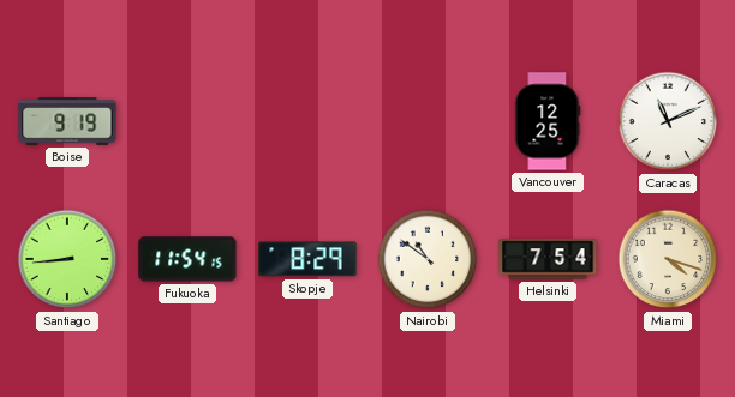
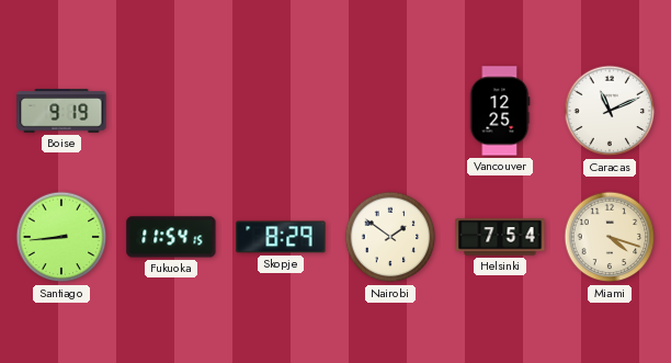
Nairobi: 10:51 -> 1:51
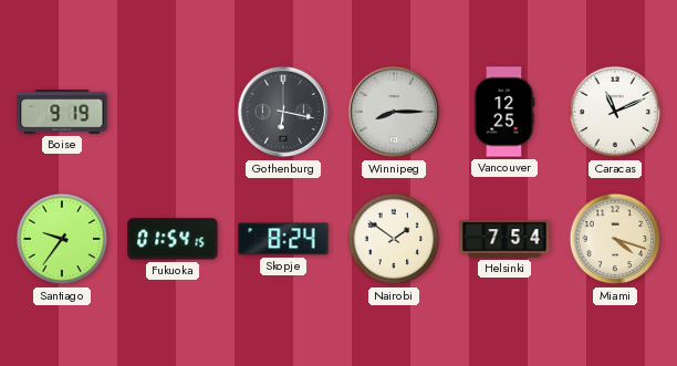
Gothenburg: none -> 6:17
Winnipeg: none -> 8:15
Santiago: 8:44 -> 9:36
Fukuoka: 11:54 -> 01:54
Skopje: 8:29 -> 8:24
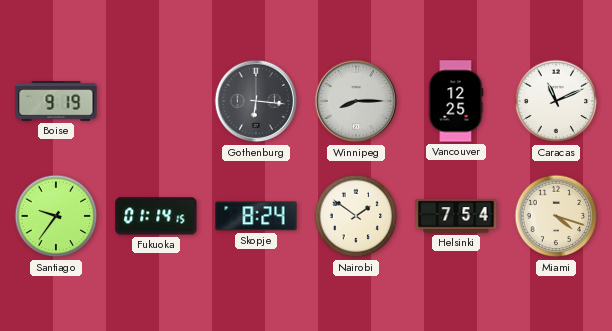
Gothenburg: 6:17 -> 6:16
Fukuoka: 01:54 -> 01:14
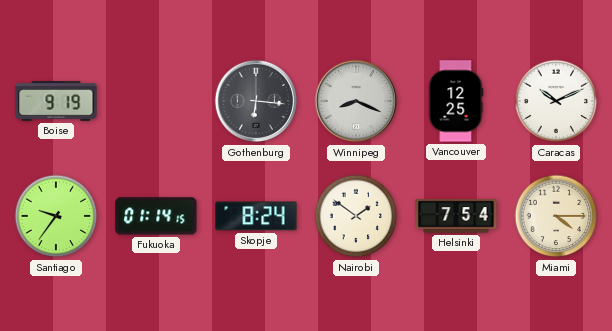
Winnipeg: 8:15 -> 8:19
Caracas: 11:11 -> 10:11
Miami: 4:18 -> 4:15
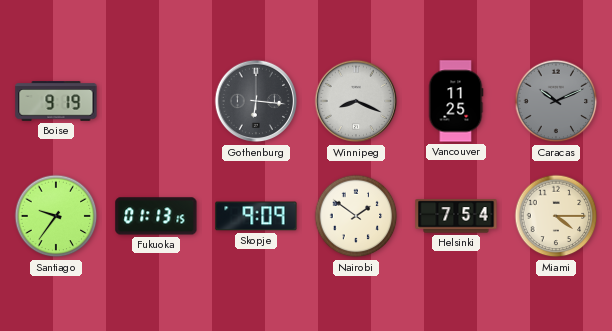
Vancouver: 12:25 -> 11:25
Caracas dial: white -> grey
Fukuoka: 01:14 -> 01:13
Skopje: 8:24 -> 9:09
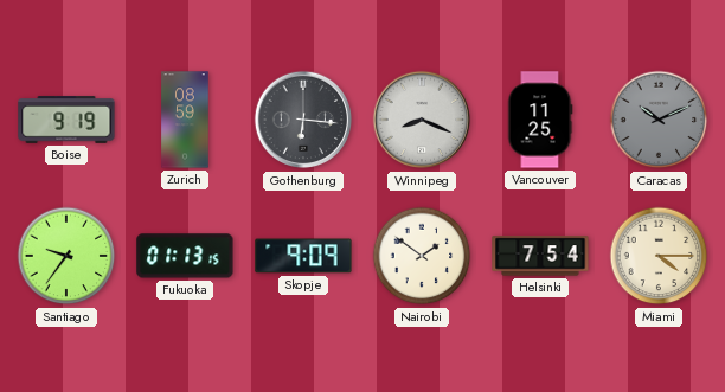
Zurich: none -> 08:59
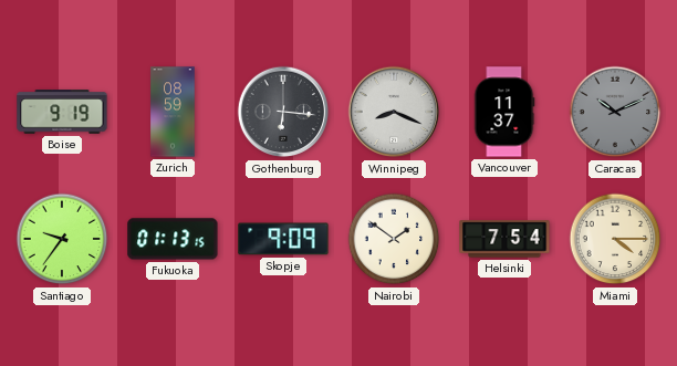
Vancouver: 11:25 -> 11:37
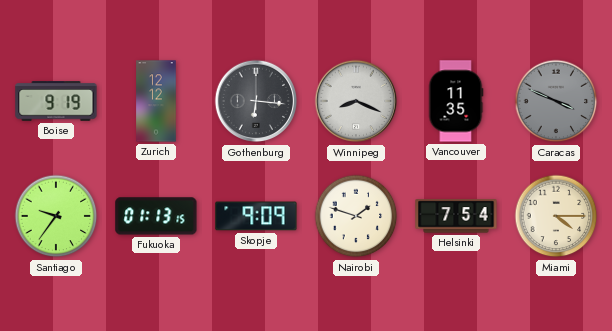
Zurich: 08:59 -> 12:12
Vancouver: 11:37 -> 11:35
Caracas: 10:11 -> 3:49
Nairobi: 1:51 -> 1:48
